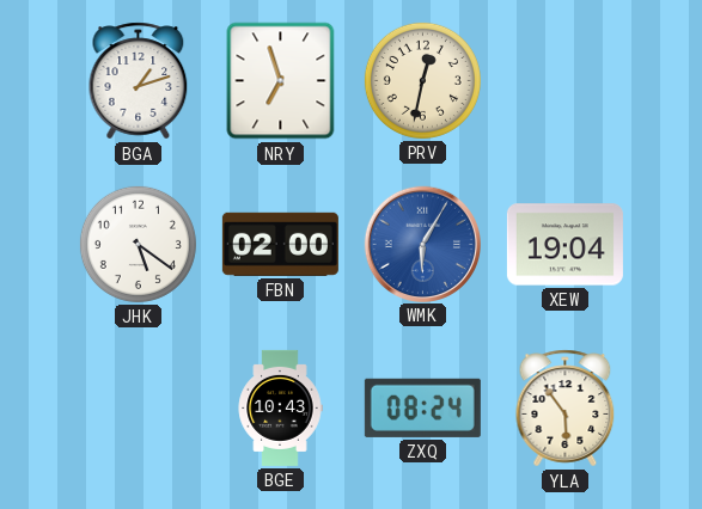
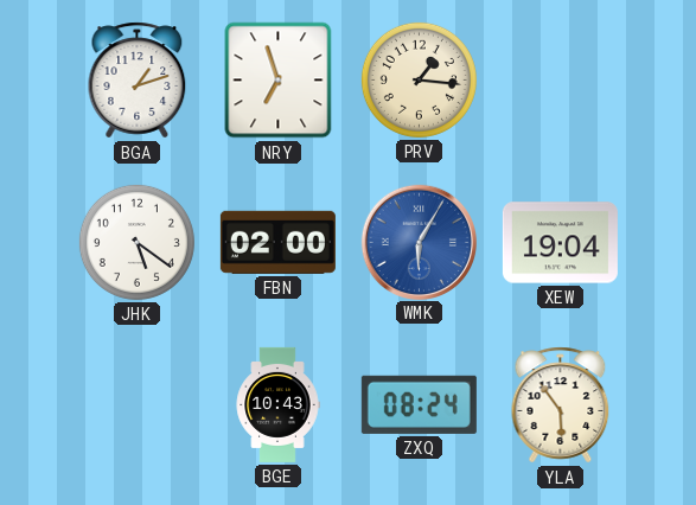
PRV: 12:32 -> 1:16
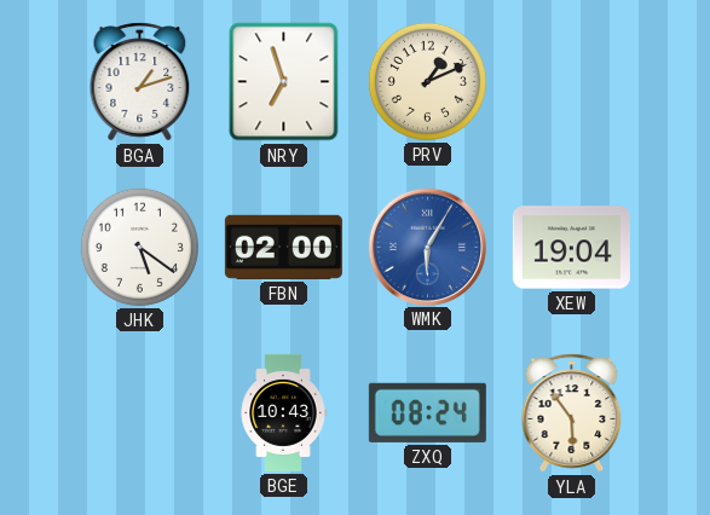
PRV: 1:16 -> 1:11
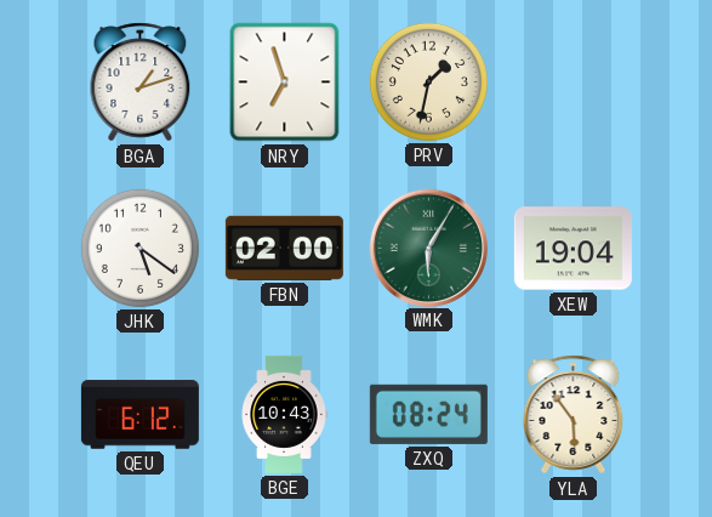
PRV: 1:11 -> 1:32
WMK dial: blue -> green
QEU: none -> 6:12
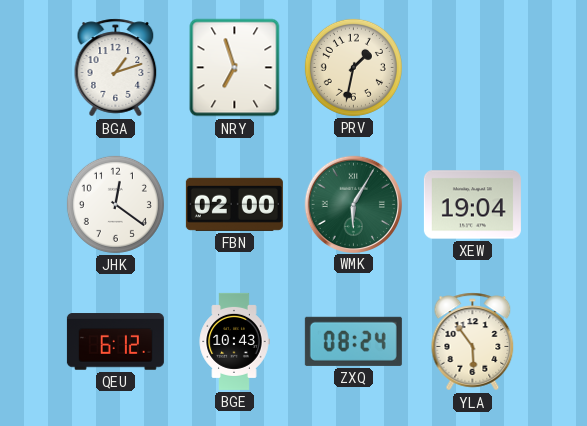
JHK: 5:21 -> 12:21
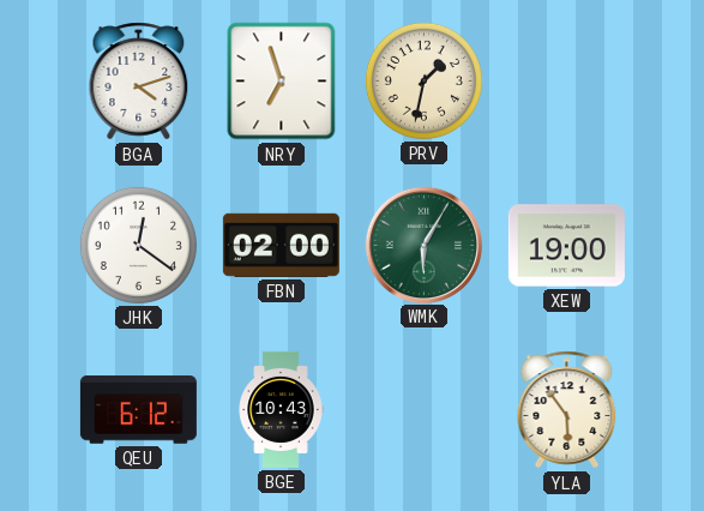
BGA: 1:12 -> 4:12
XEW: 19:04 -> 19:00
ZXQ: 08:24 -> none
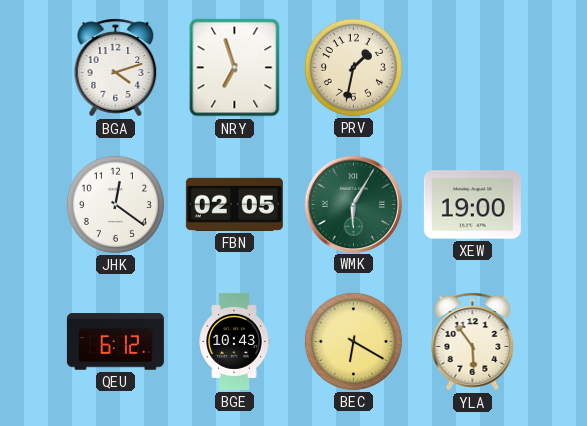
FBN: 02:00 -> 02:05
BEC: none -> 6:20
